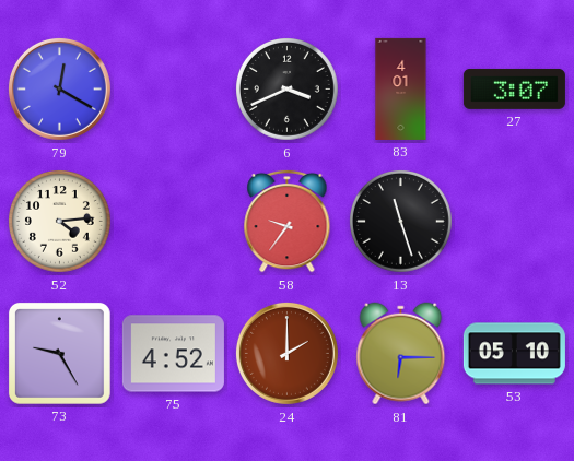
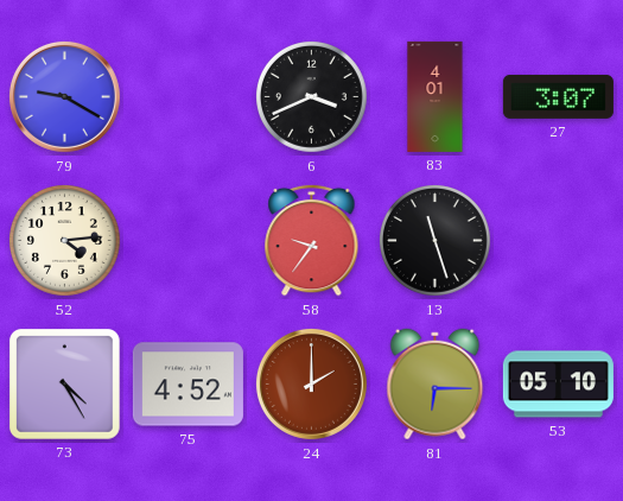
79: 12:20 -> 9:20
73: 9:25 -> 4:25
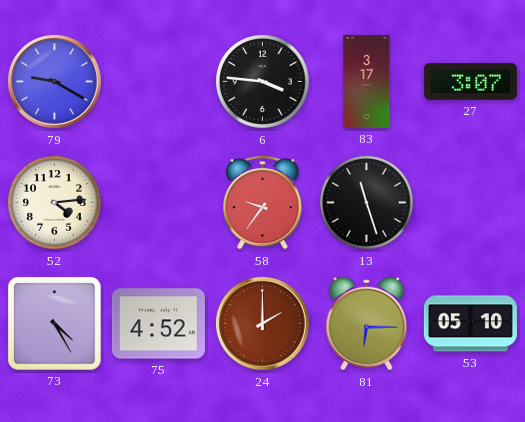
6: 3:41 -> 3:46
83: 4:01 -> 3:17
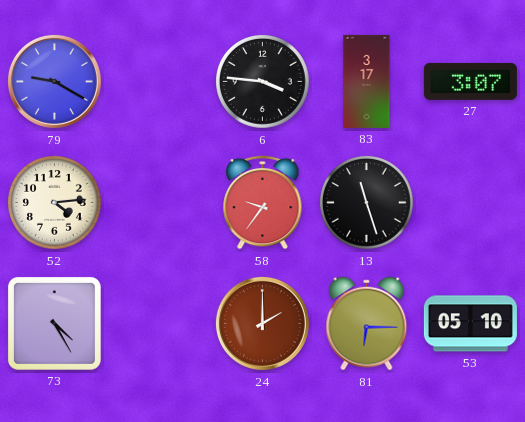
75: 4:52 -> none
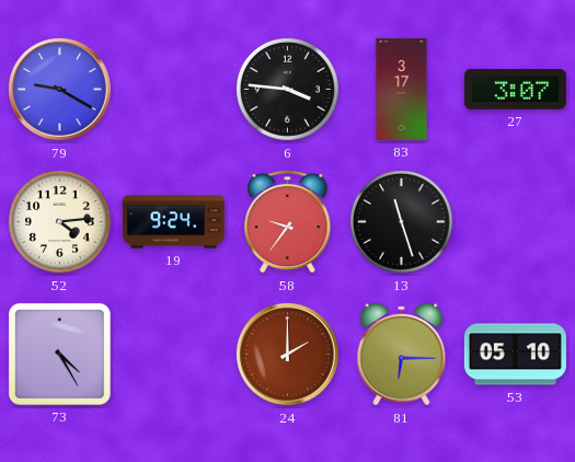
19: none -> 9:24
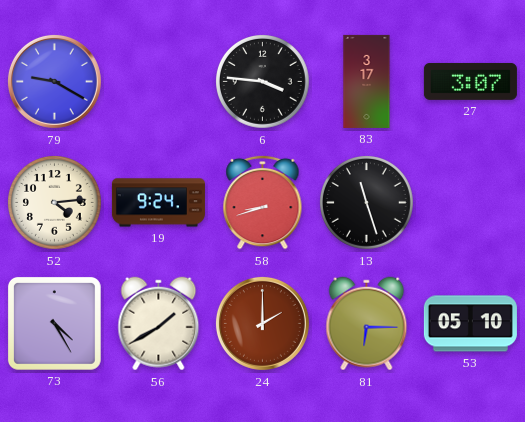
58: 9:36 -> 8:42
56: none -> 1:40
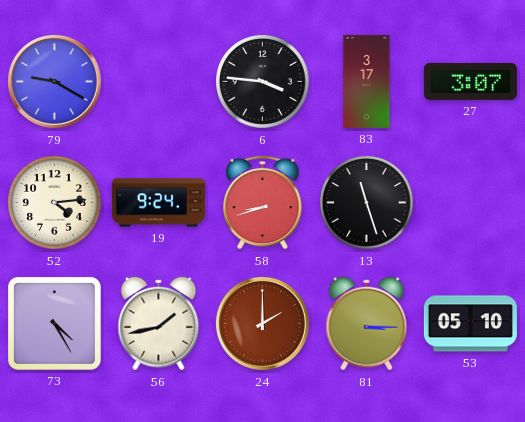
56: 1:40 -> 1:43
81: 6:15 -> 3:15
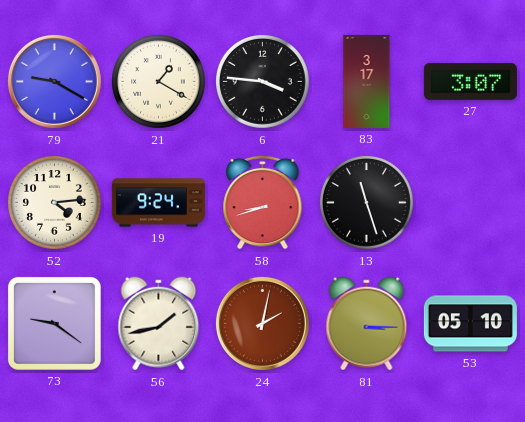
21: none -> 1:20
73: 4:25 -> 9:21
24: 2:00 -> 2:02
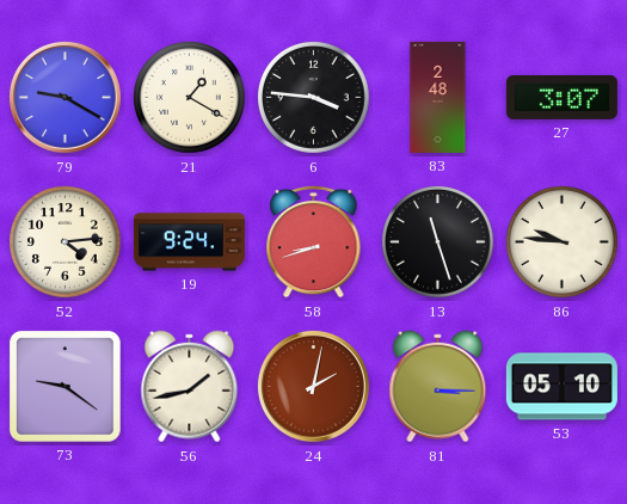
83: 3:17 -> 2:48
86: none -> 9:46
